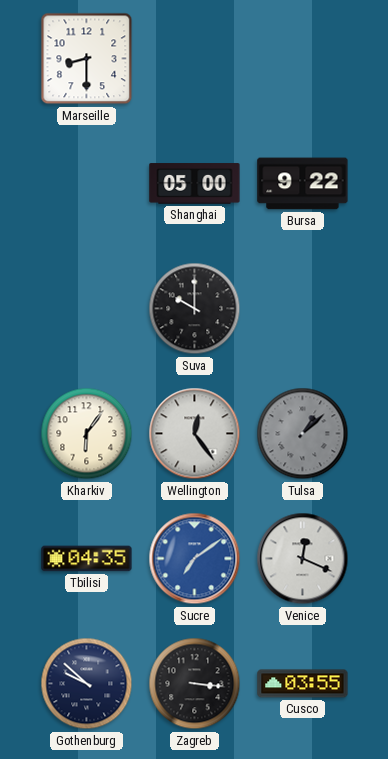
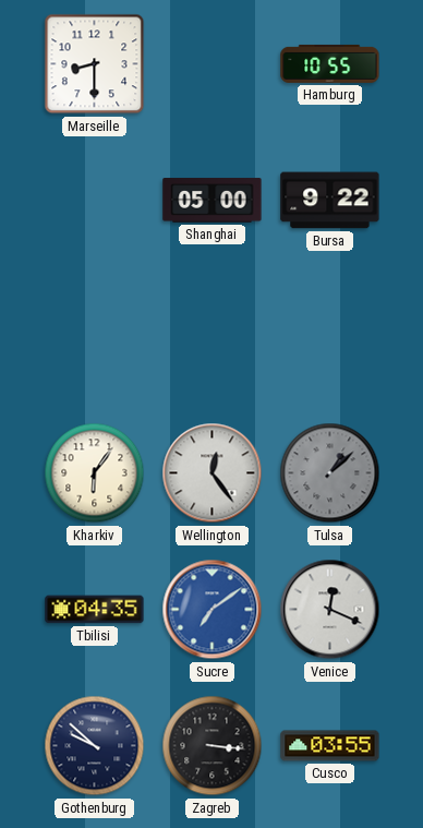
Hamburg: none -> 10:55
Suva: 10:00 -> none
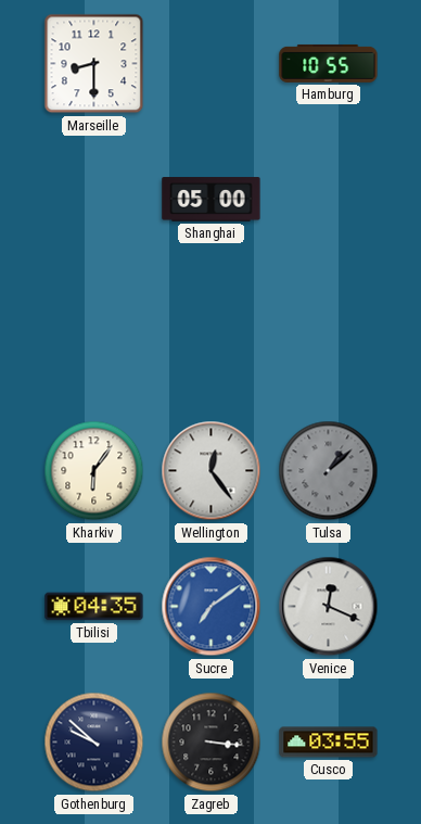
Bursa: 9:22 -> none
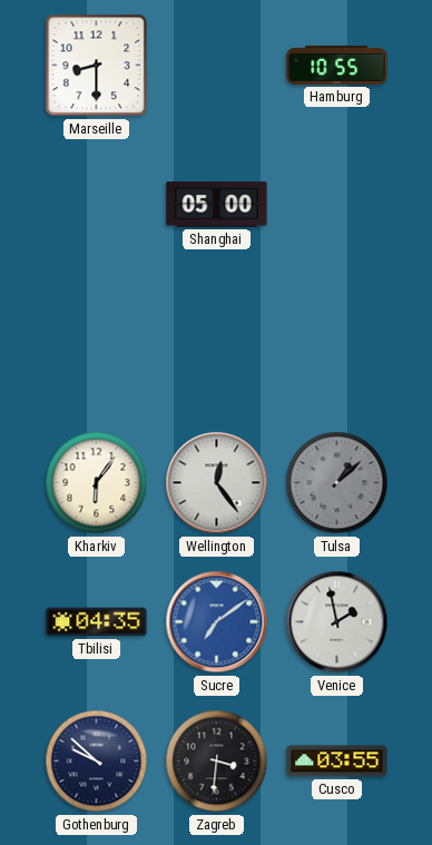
Venice: 12:19 -> 1:58
Zagreb: 3:16 -> 3:31
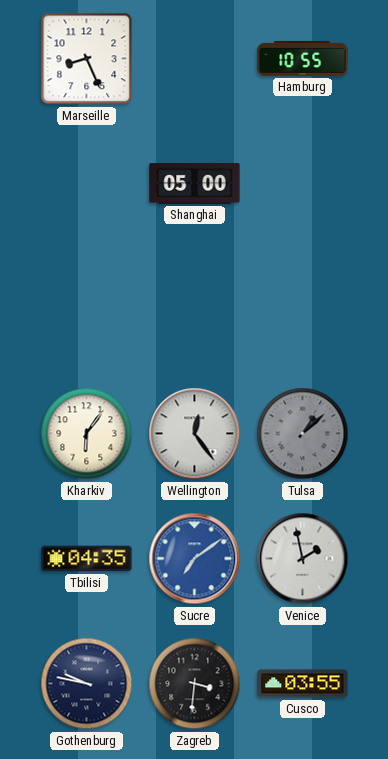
Marseille: 8:30 -> 8:26
Gothenburg: 9:52 -> 9:47
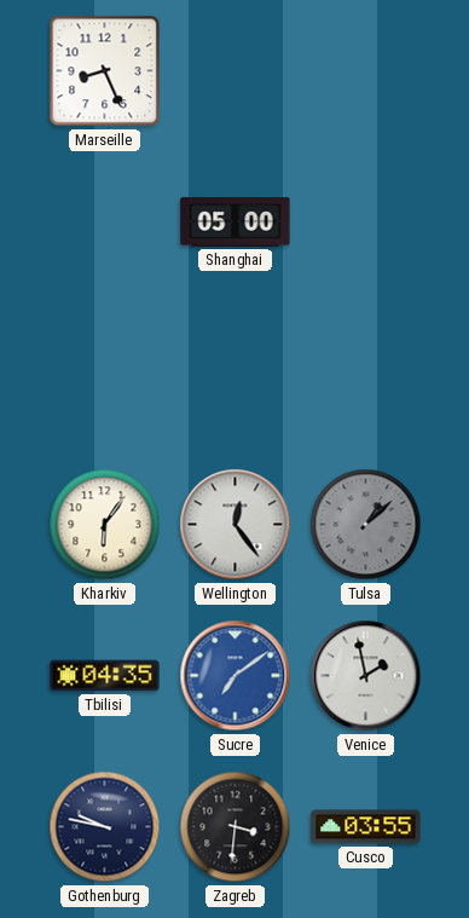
Hamburg: 10:55 -> none
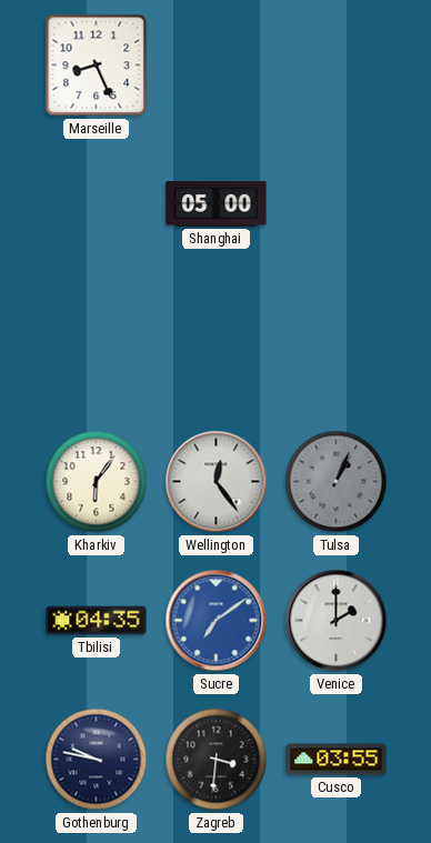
Tulsa: 1:08 -> 1:04
Venice: 1:58 -> 2:00
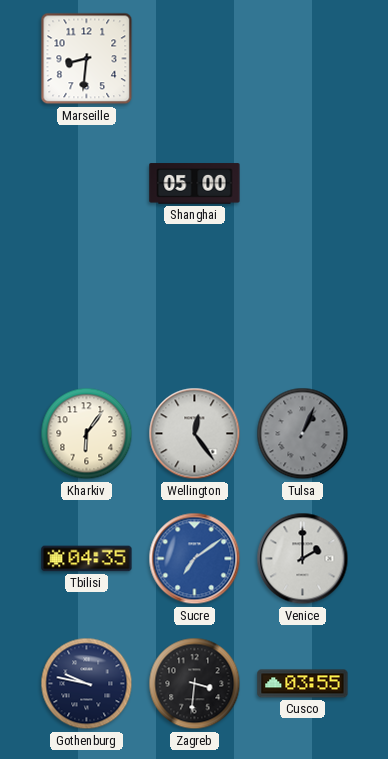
Marseille: 8:26 -> 8:31
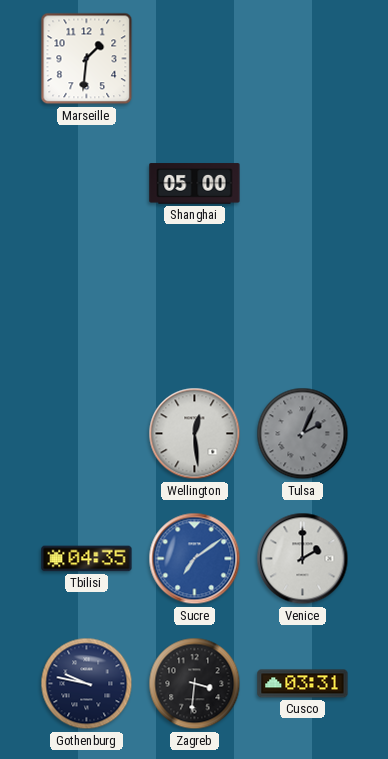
Marseille: 8:31 -> 1:31
Kharkiv: 6:06 -> none
Wellington: 12:24 -> 12:29
Tulsa: 1:04 -> 2:04
Cusco: 03:55 -> 03:31
